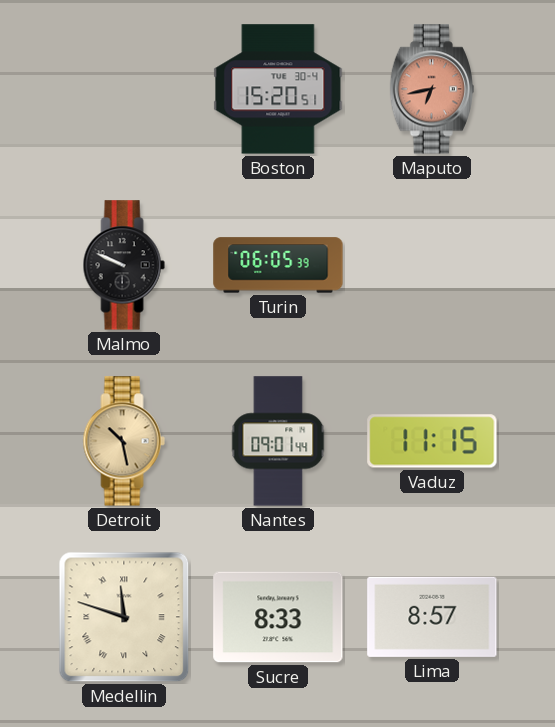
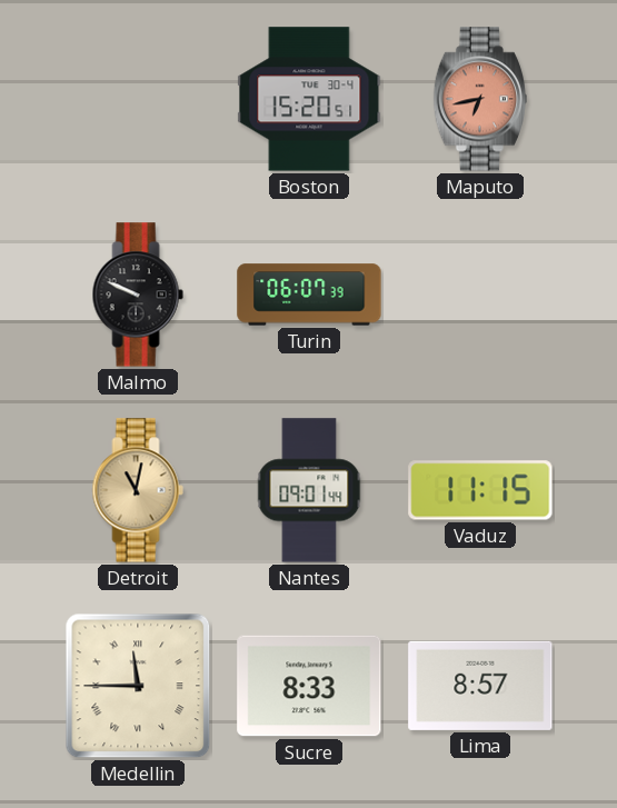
Turin: 06:05 -> 06:07
Detroit: 10:28 -> 11:02
Medellin: 11:48 -> 11:45
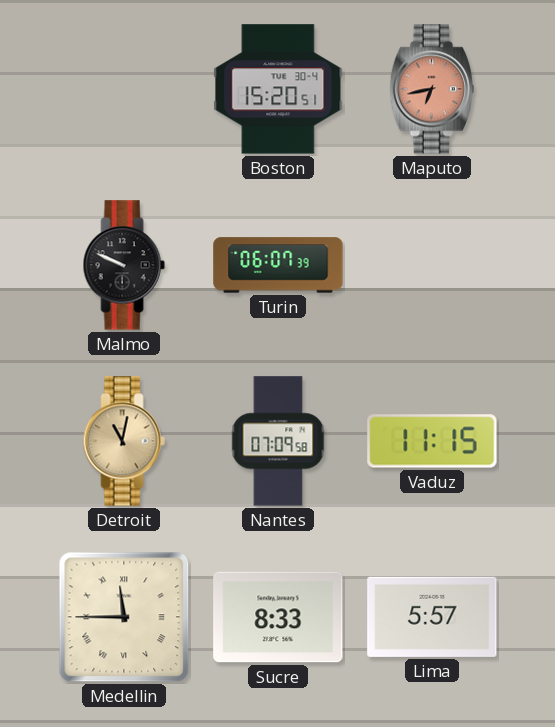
Nantes: 09:01 -> 07:09
Lima: 8:57 -> 5:57
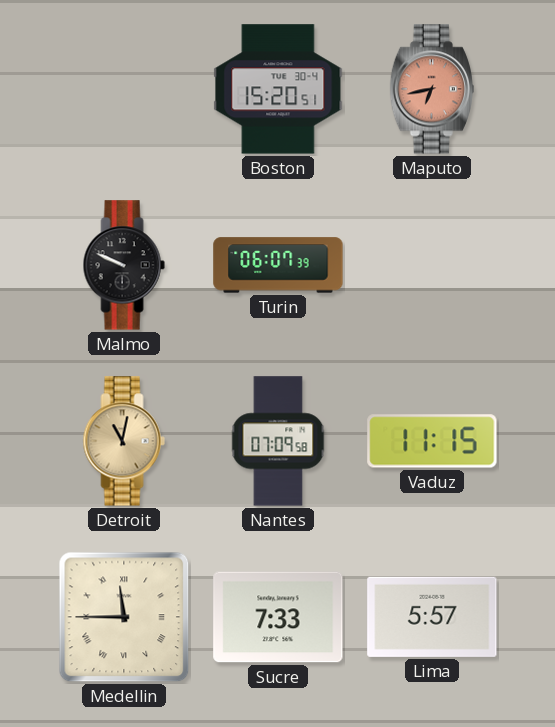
Sucre: 8:33 -> 7:33
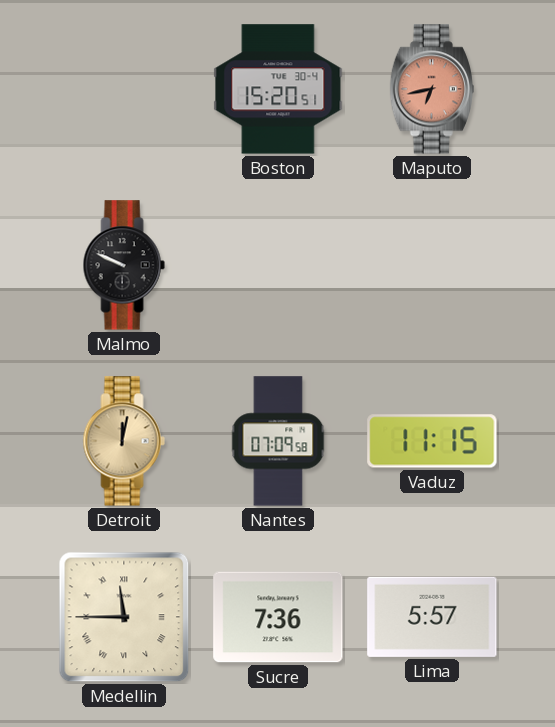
Turin: 06:07 -> none
Detroit: 11:02 -> 12:02
Sucre: 7:33 -> 7:36
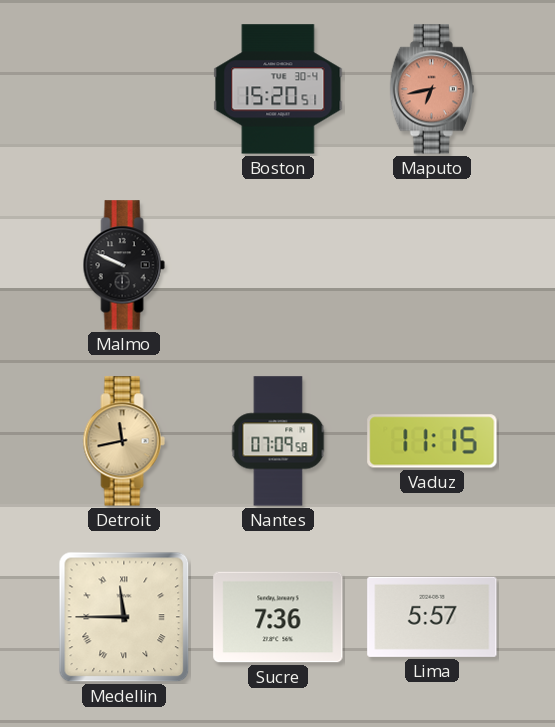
Detroit: 12:02 -> 11:43
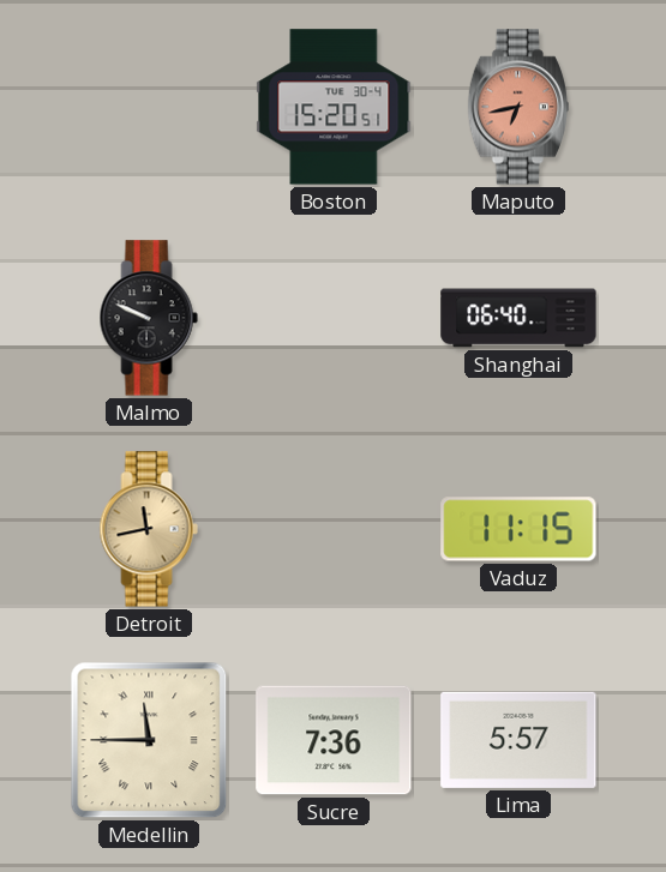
Shanghai: none -> 06:40
Nantes: 07:09 -> none
